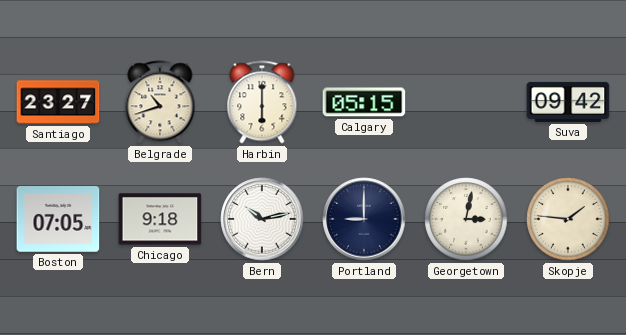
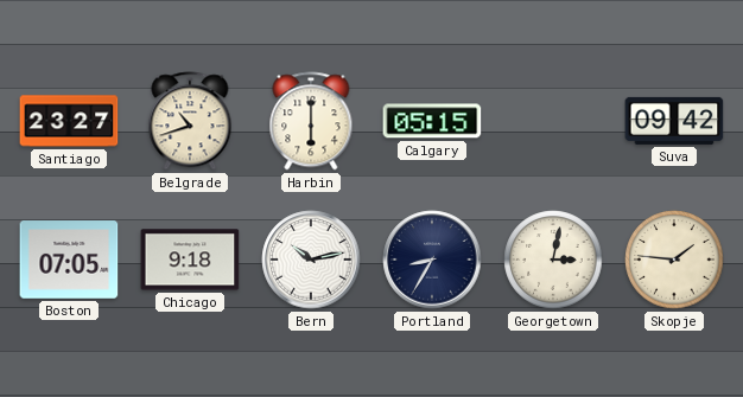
Portland: 9:00 -> 8:35
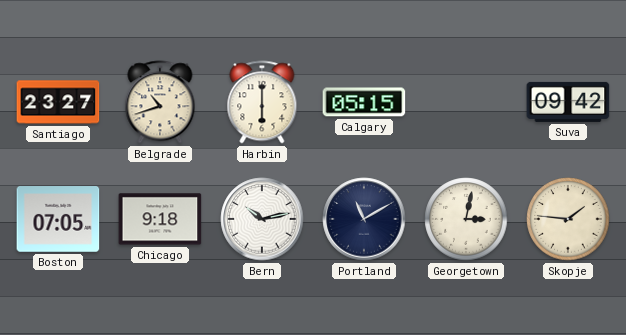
Portland: 8:35 -> 11:10
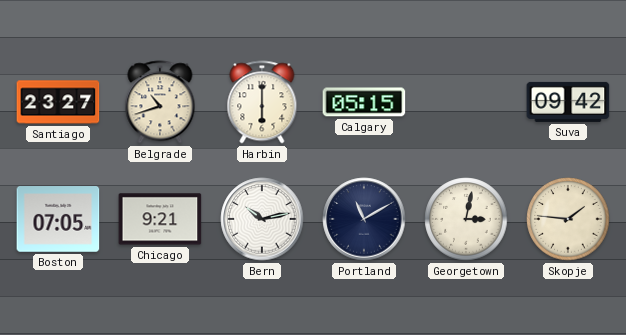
Chicago: 9:18 -> 9:21
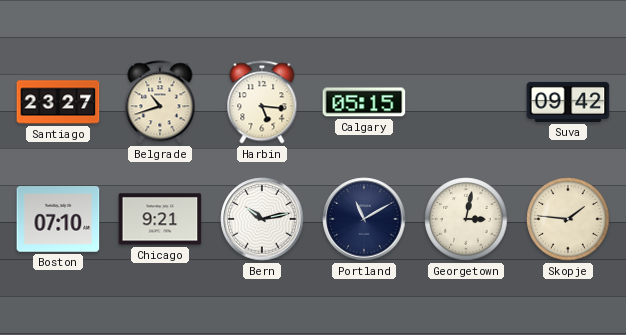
Harbin: 6:00 -> 5:16
Boston: 07:05 -> 07:10
